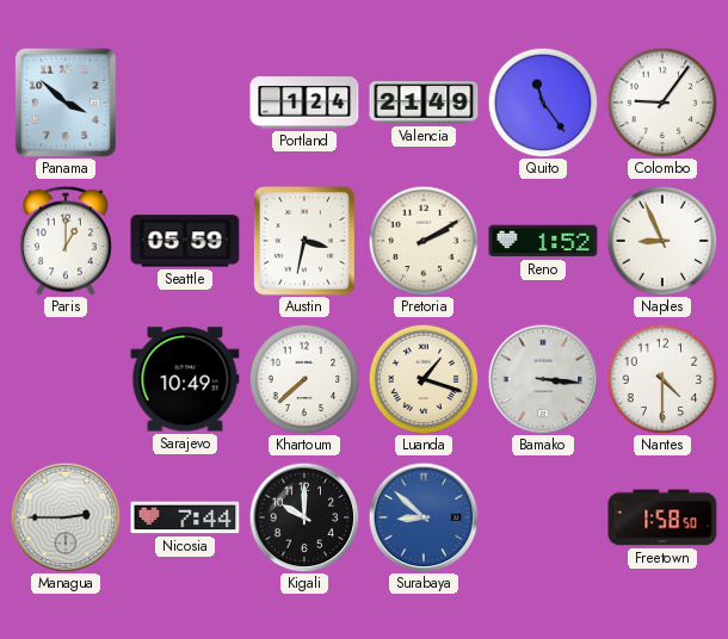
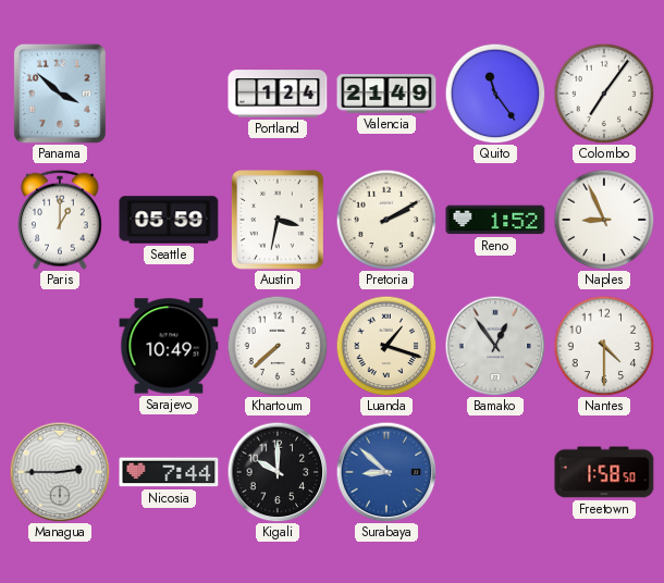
Colombo: 9:06 -> 7:06
Bamako: 3:16 -> 12:54
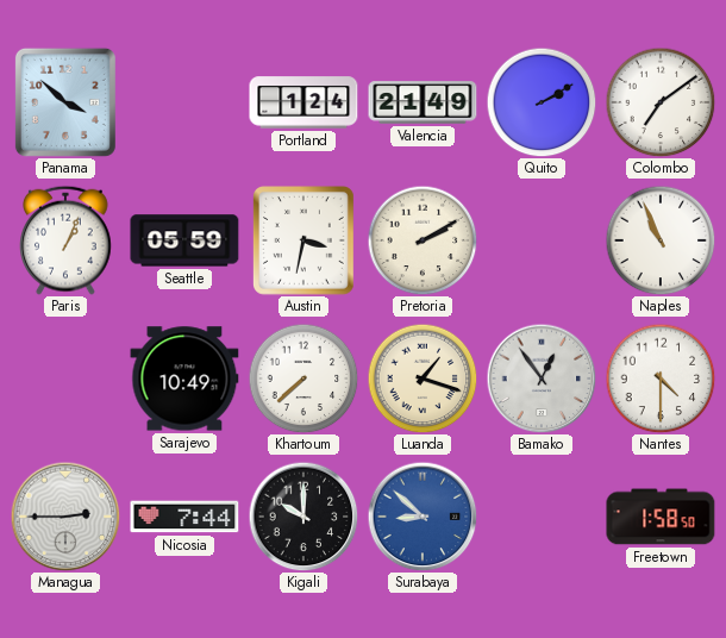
Quito: 11:24 -> 2:10
Colombo: 7:06 -> 7:09
Paris: 1:00 -> 1:04
Reno: 1:52 -> none
Naples: 8:56 -> 10:56
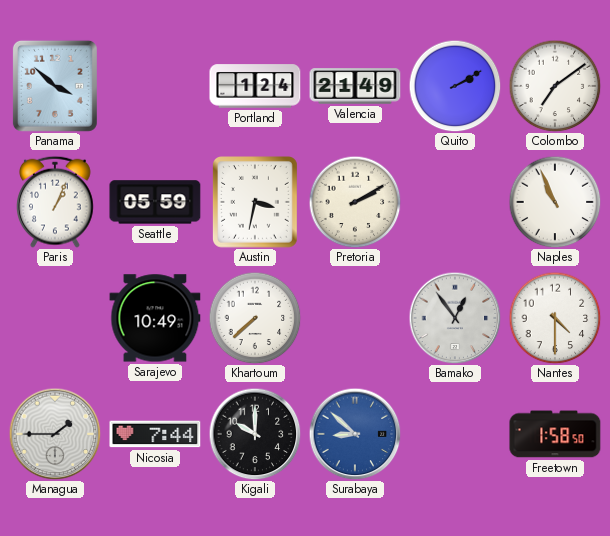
Luanda: 1:18 -> none
Managua: 2:45 -> 1:45
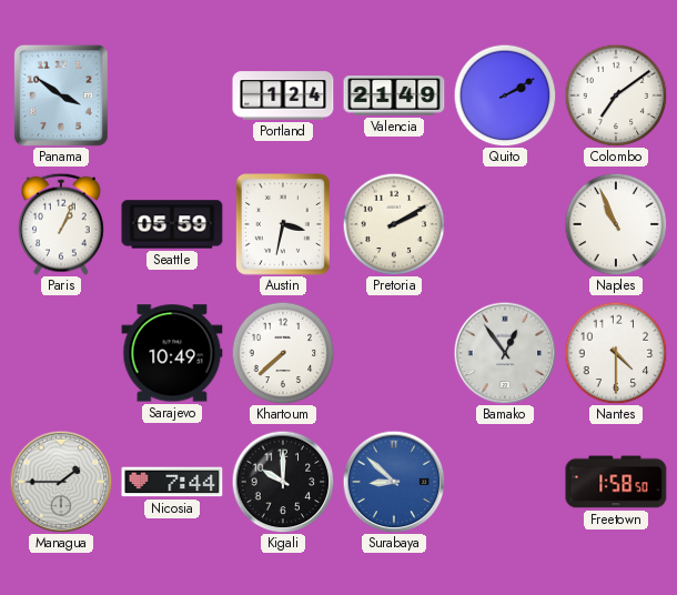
Panama: 3:52 -> 3:51
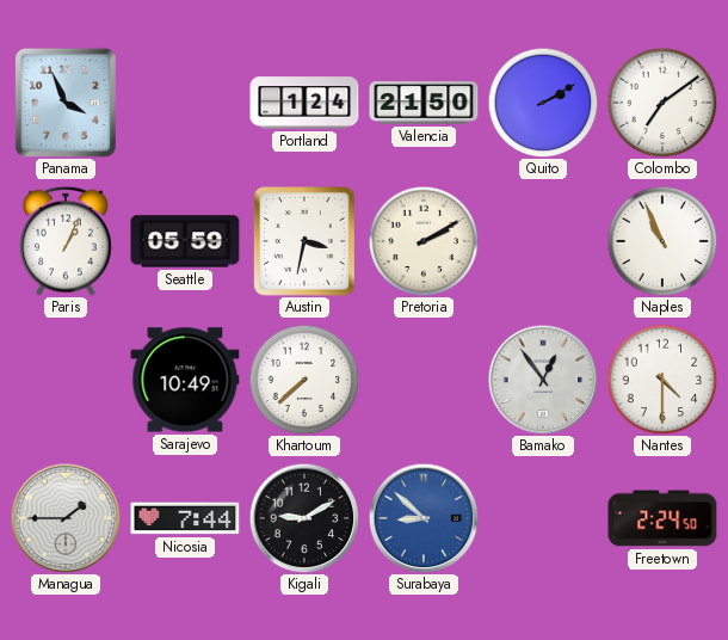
Panama: 3:51 -> 3:56
Valencia: 21:49 -> 21:50
Kigali: 10:00 -> 9:10
Freetown: 1:58 -> 2:24
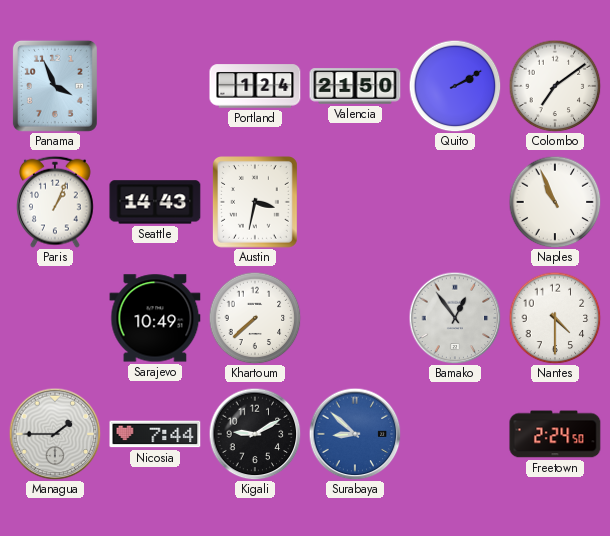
Seattle: 05:59 -> 14:43
Pretoria: 2:10 -> none
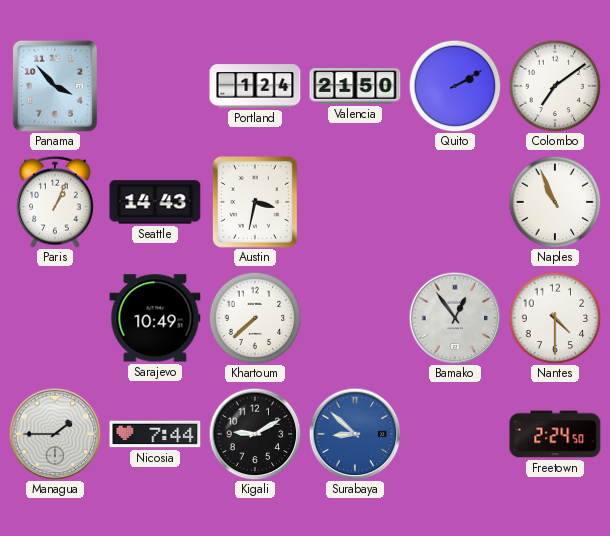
Panama: 3:56 -> 3:53
